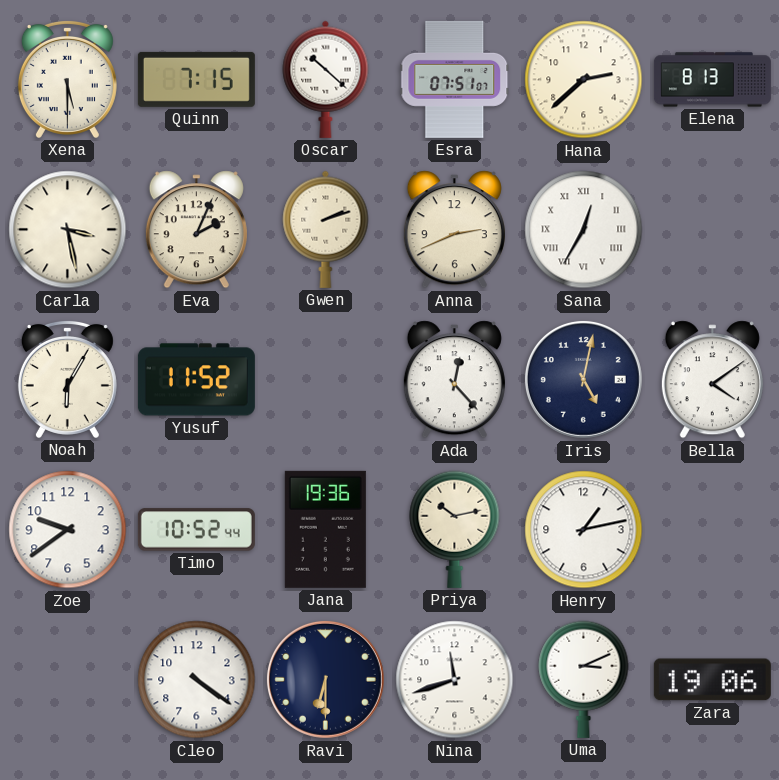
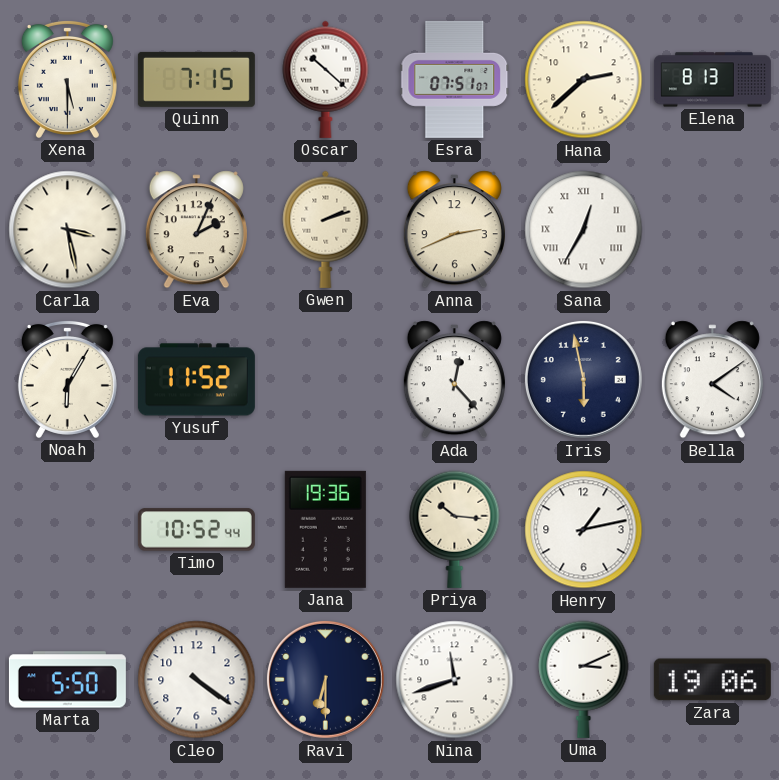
Iris: 5:02 -> 5:58
Zoe: 9:39 -> none
Priya: 10:13 -> 10:16
Marta: none -> 5:50
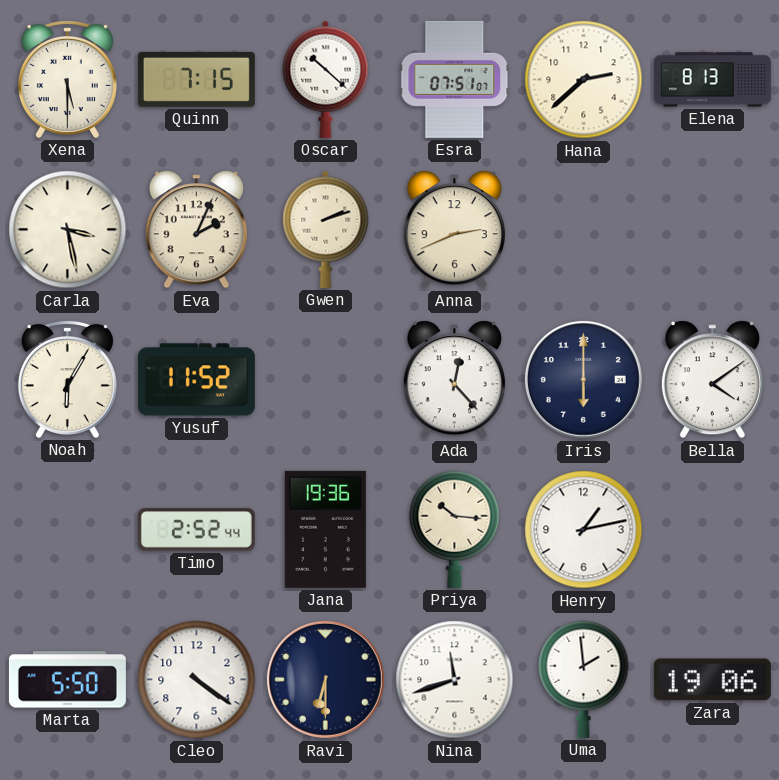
Sana: 12:35 -> none
Iris: 5:58 -> 6:00
Timo: 10:52 -> 2:52
Uma: 3:11 -> 1:59
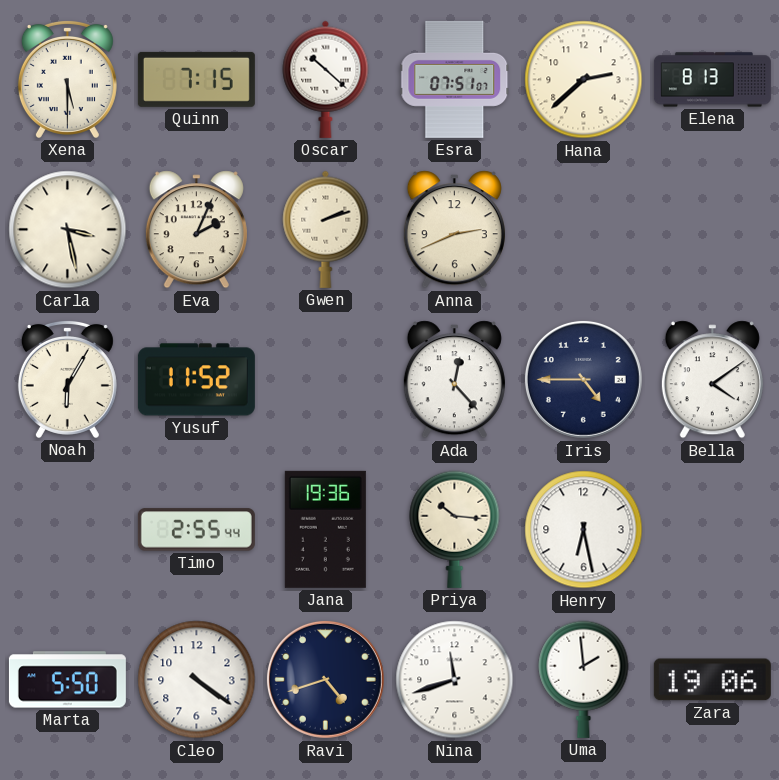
Iris: 6:00 -> 4:45
Timo: 2:52 -> 2:55
Henry: 1:13 -> 6:28
Ravi: 6:30 -> 4:42
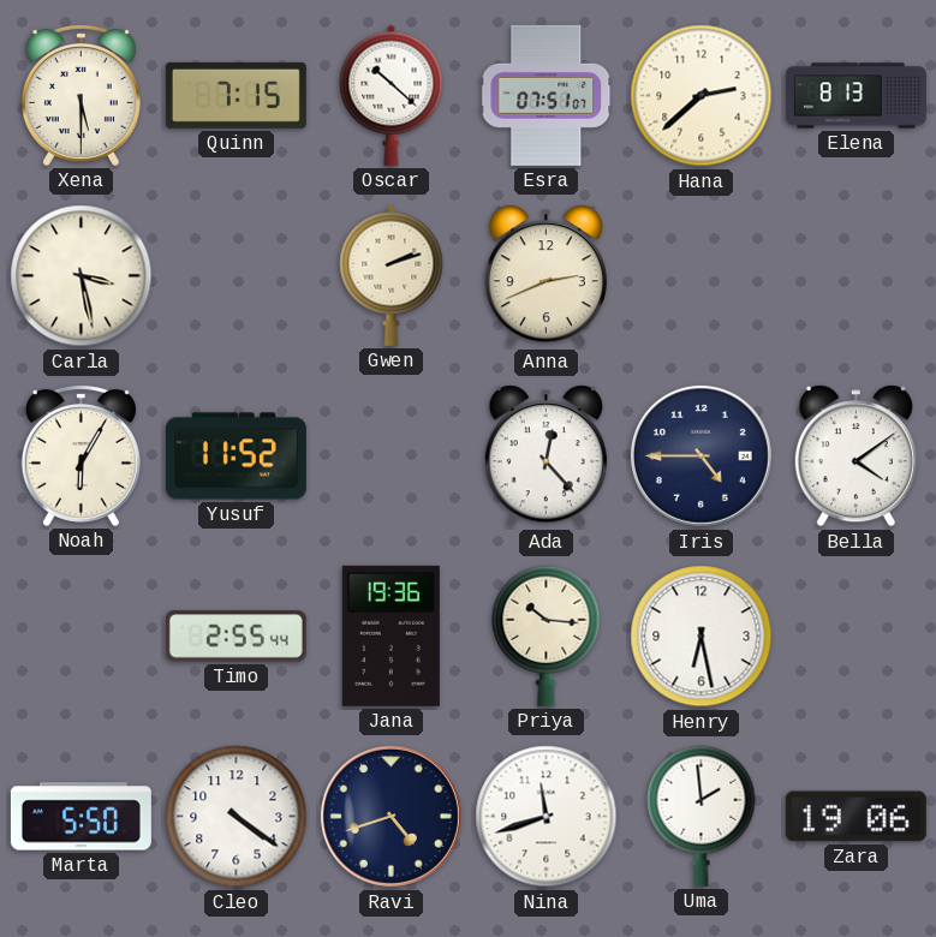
Eva: 2:04 -> none
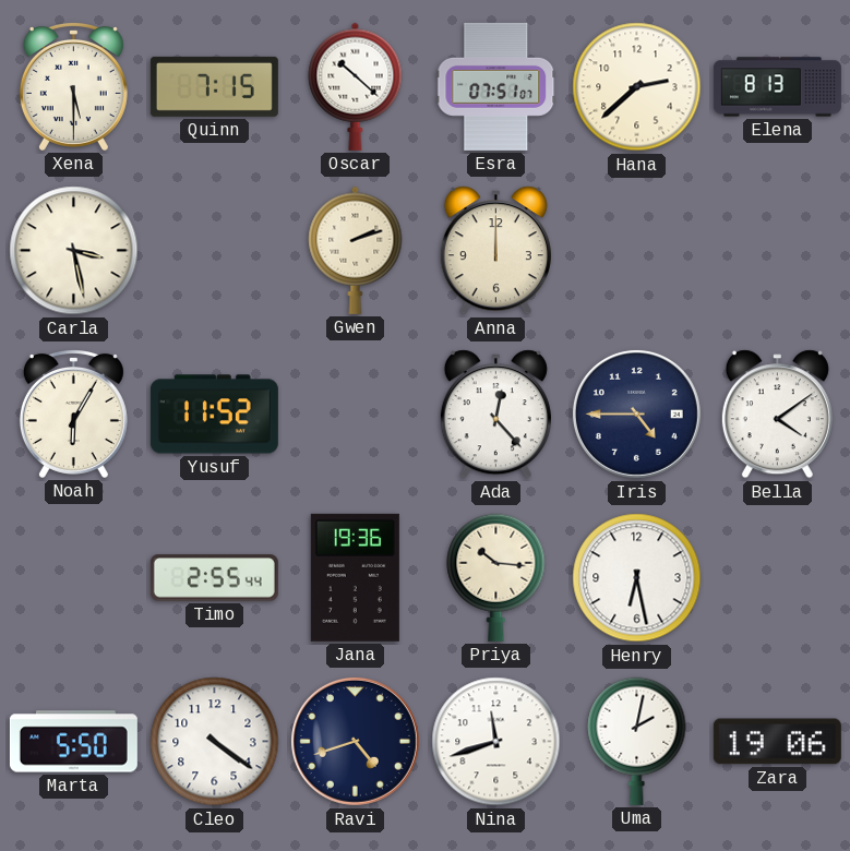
Anna: 2:41 -> 12:00
Uma: 1:59 -> 2:02
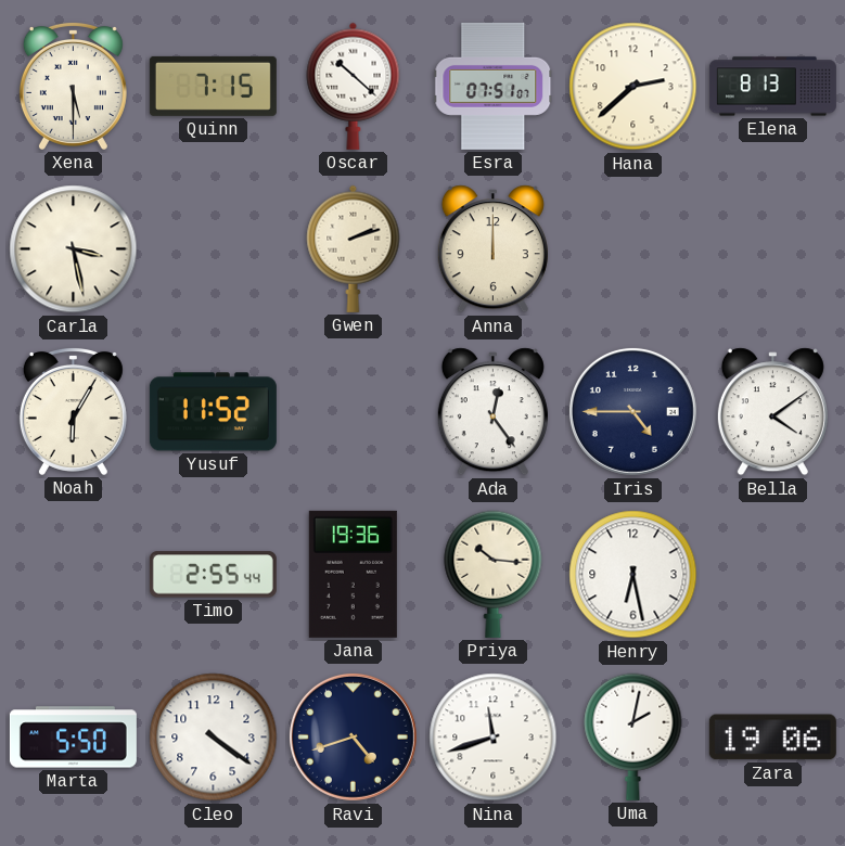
Ada: 12:23 -> 12:24
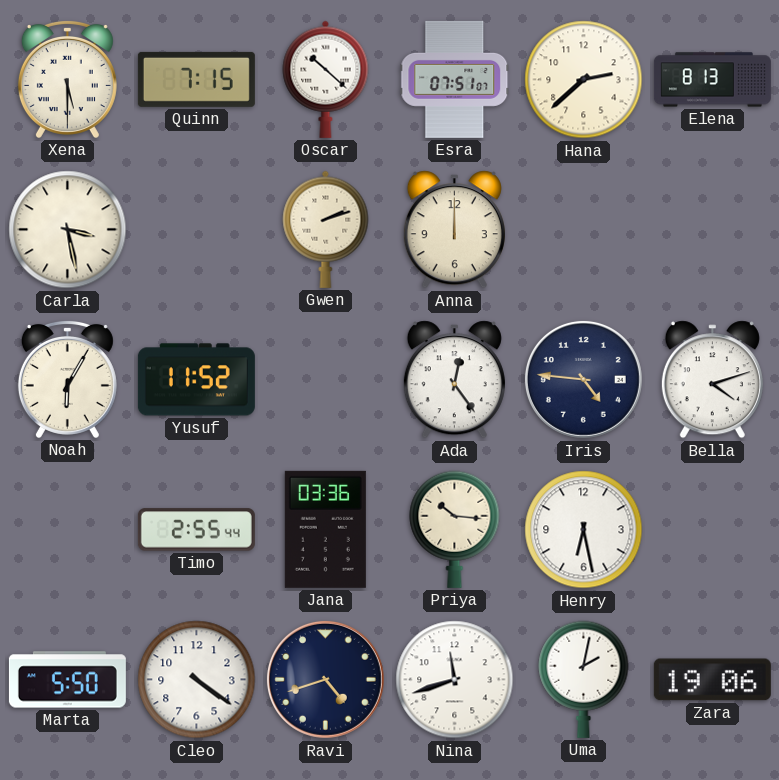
Iris: 4:45 -> 4:46
Bella: 4:09 -> 4:12
Jana: 19:36 -> 03:36
